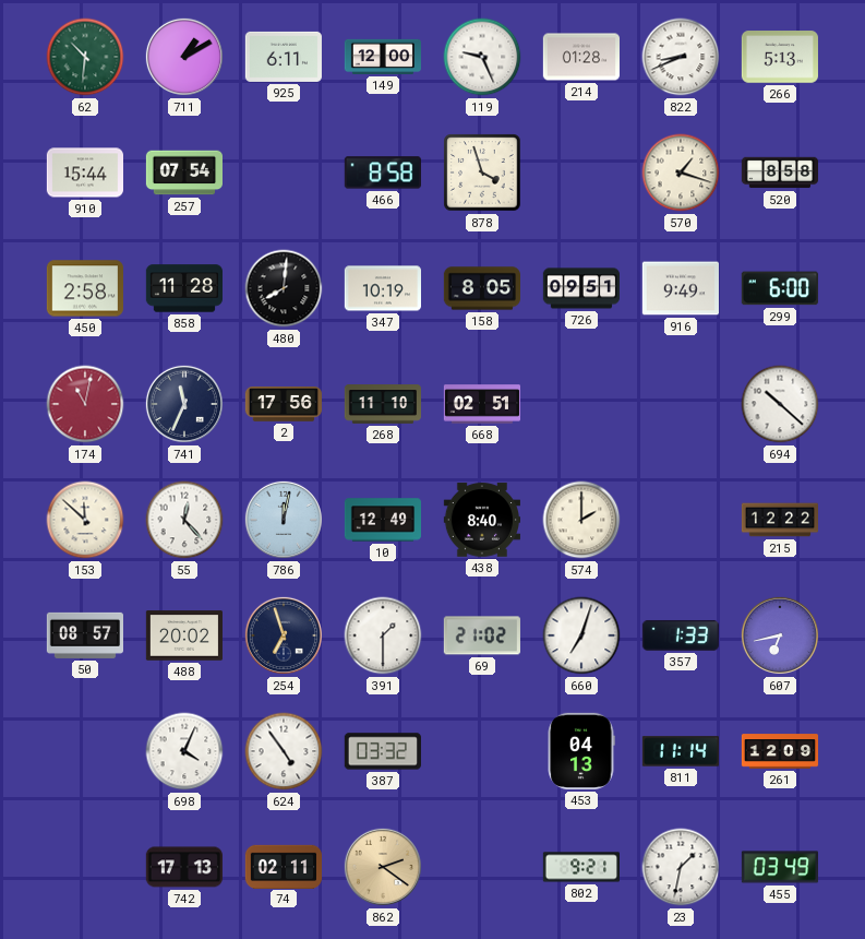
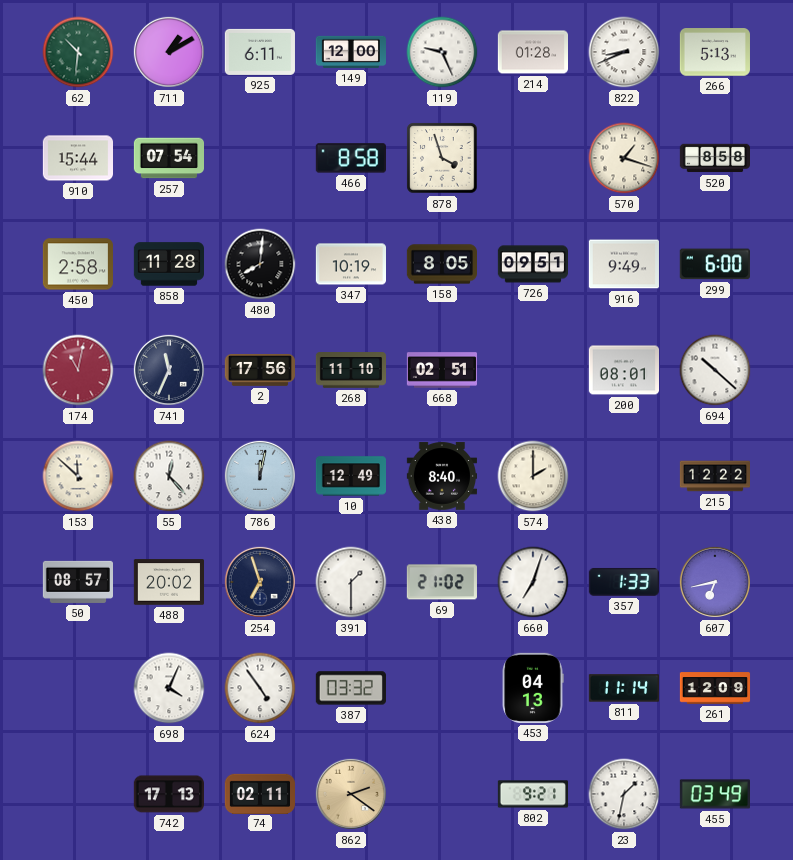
200: none -> 08:01
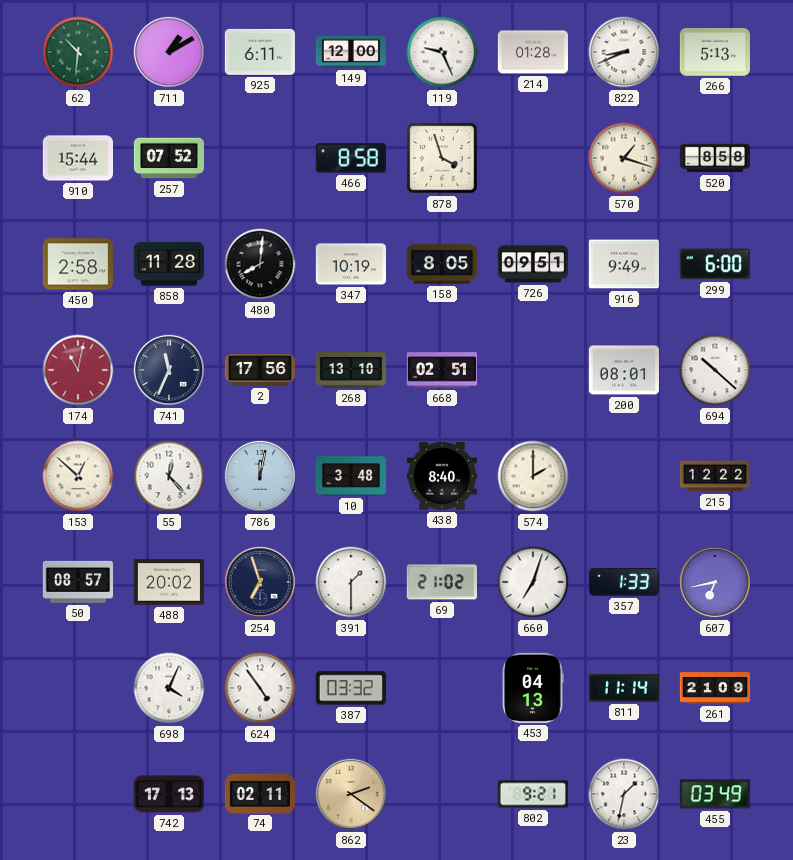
257: 07:54 -> 07:52
268: 11:10 -> 13:10
153: 11:52 -> 12:52
10: 12:49 -> 3:48
261: 12:09 -> 21:09
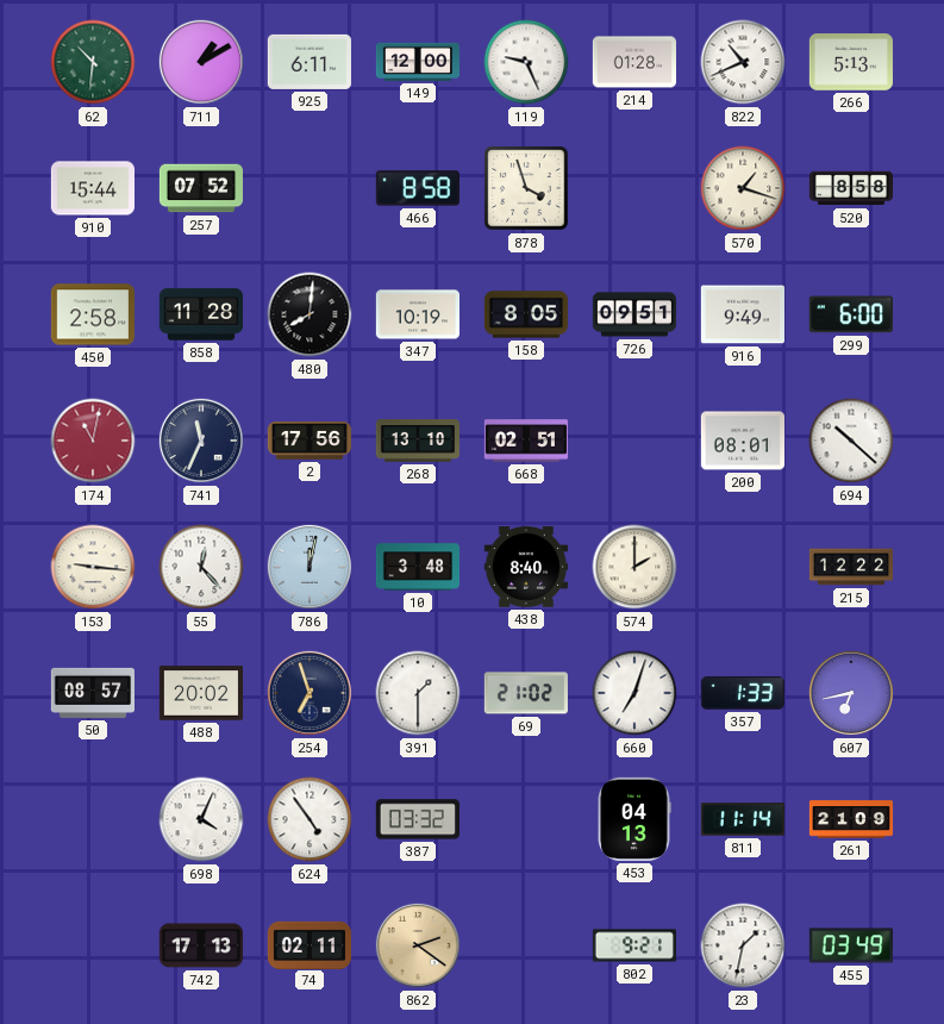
822: 8:41 -> 10:41
153: 12:52 -> 9:16
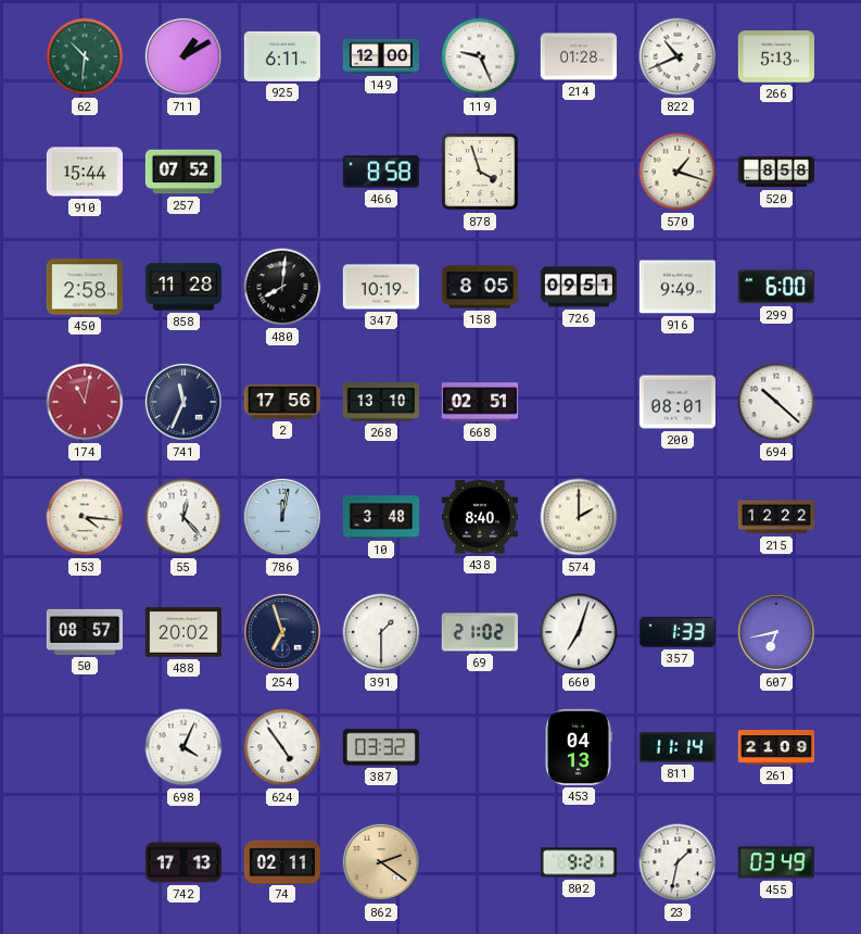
153: 9:16 -> 4:16
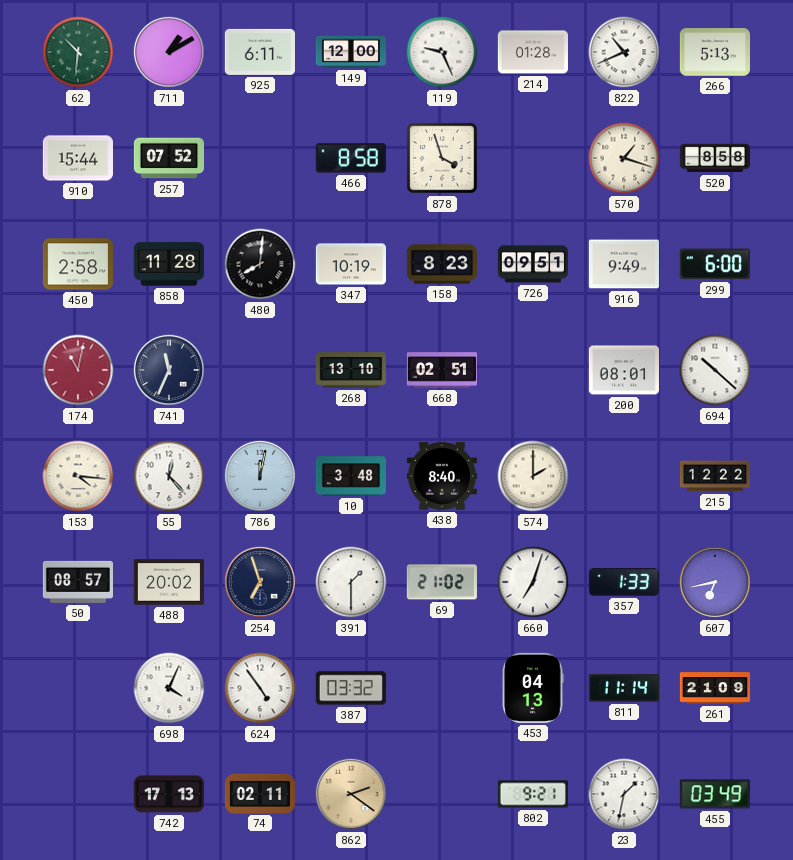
158: 8:05 -> 8:23
2: 17:56 -> none
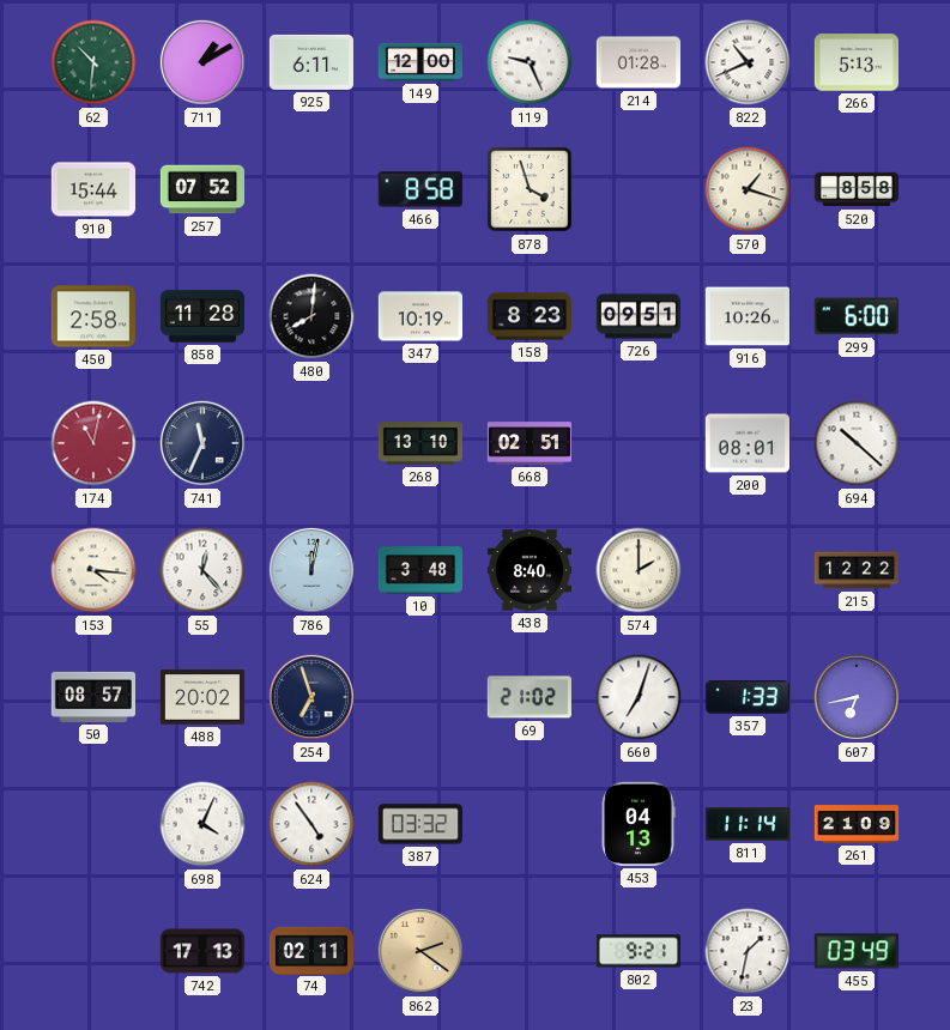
916: 9:49 -> 10:26
391: 1:30 -> none
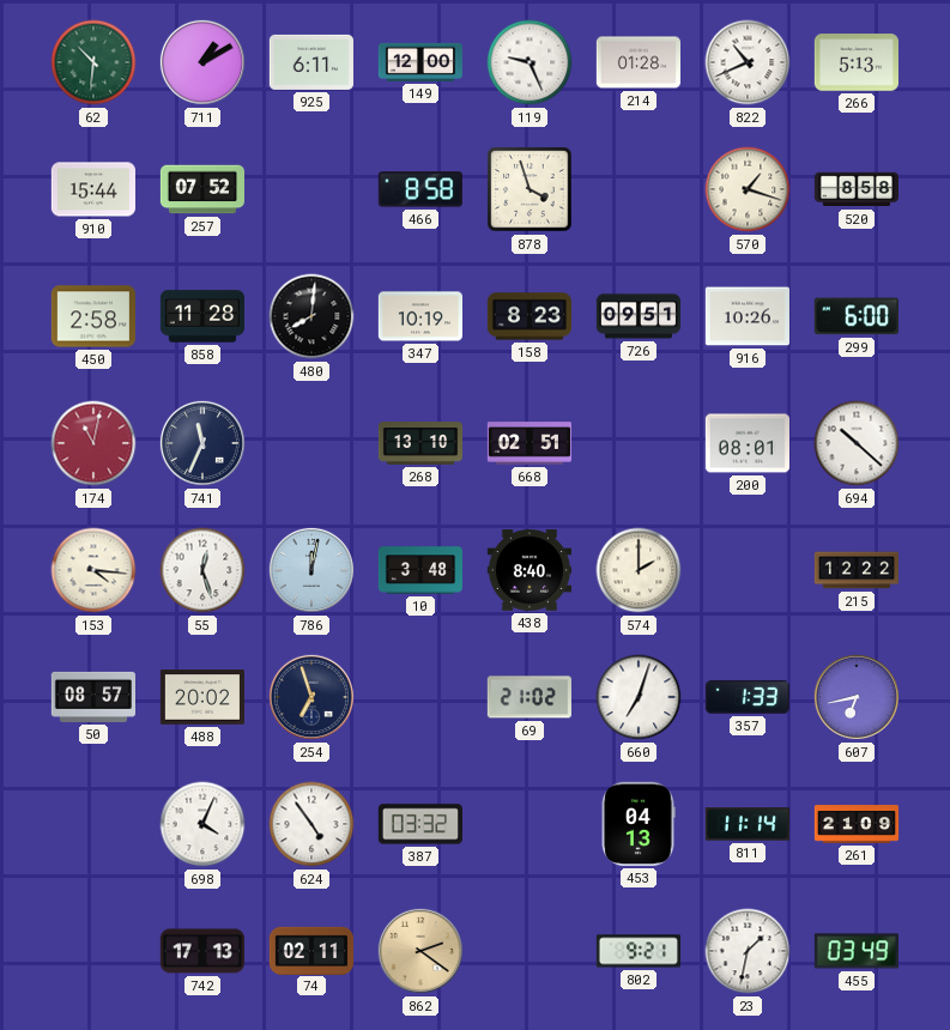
55: 12:23 -> 12:27
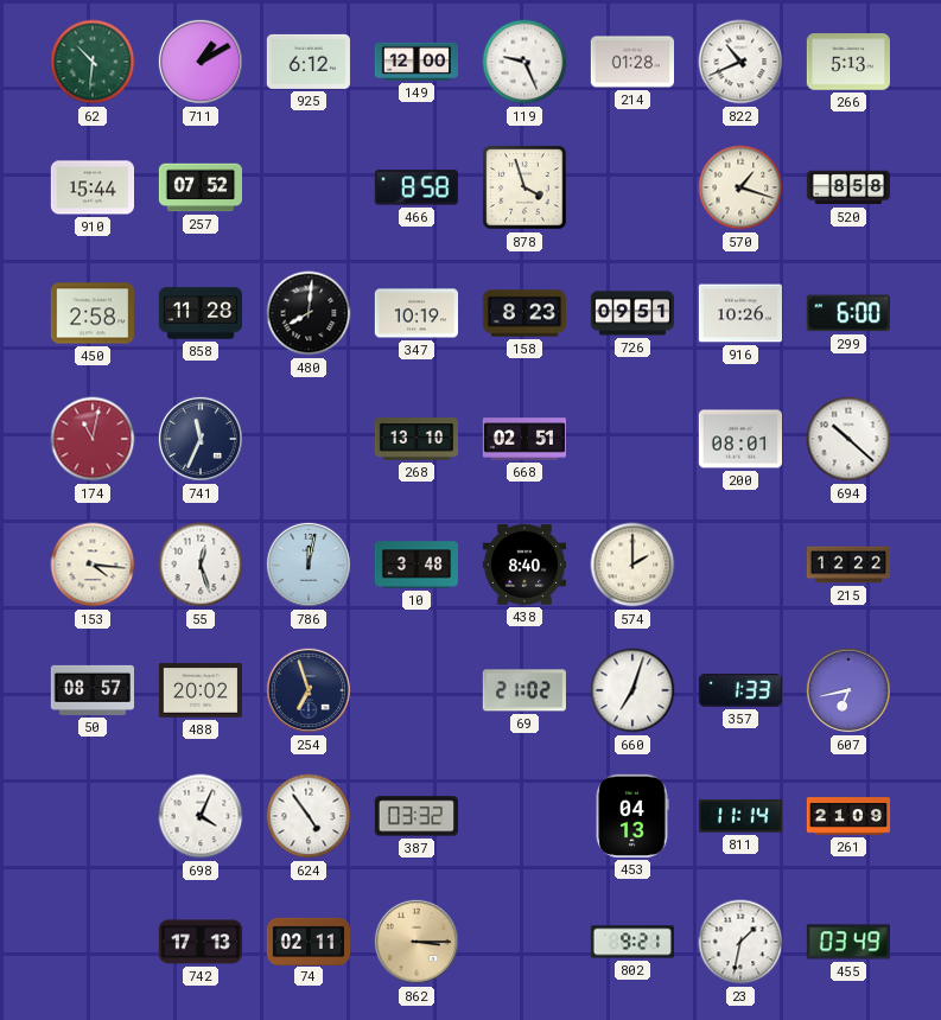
925: 6:11 -> 6:12
862: 2:21 -> 3:15
